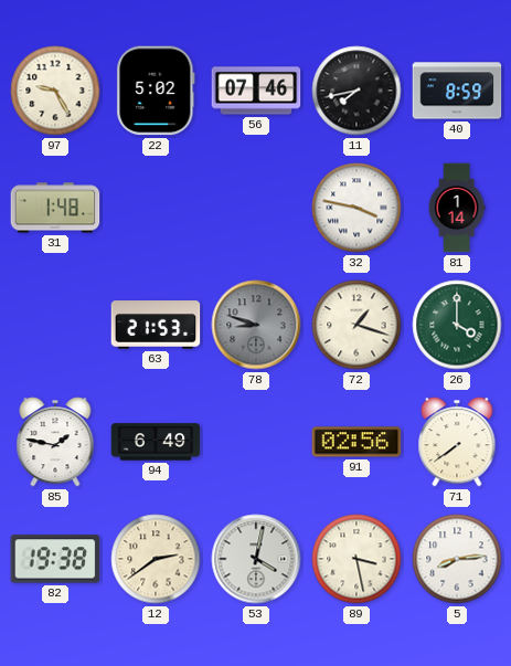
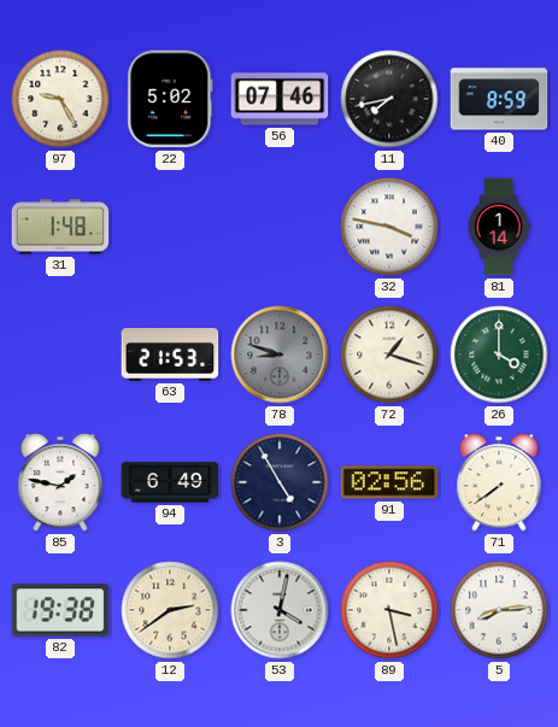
3: none -> 4:55
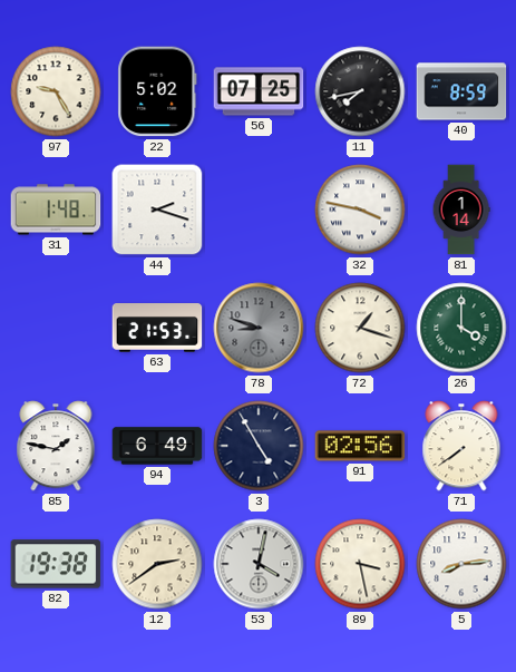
56: 07:46 -> 07:25
44: none -> 2:18
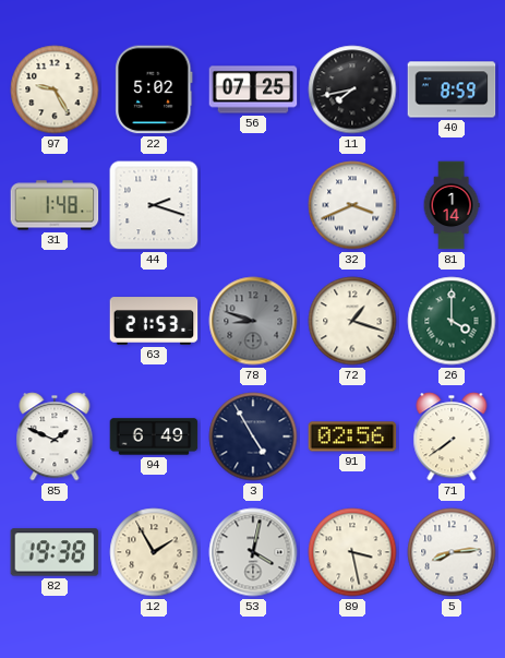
32: 3:47 -> 3:41
85: 1:47 -> 1:49
12: 2:39 -> 1:55
